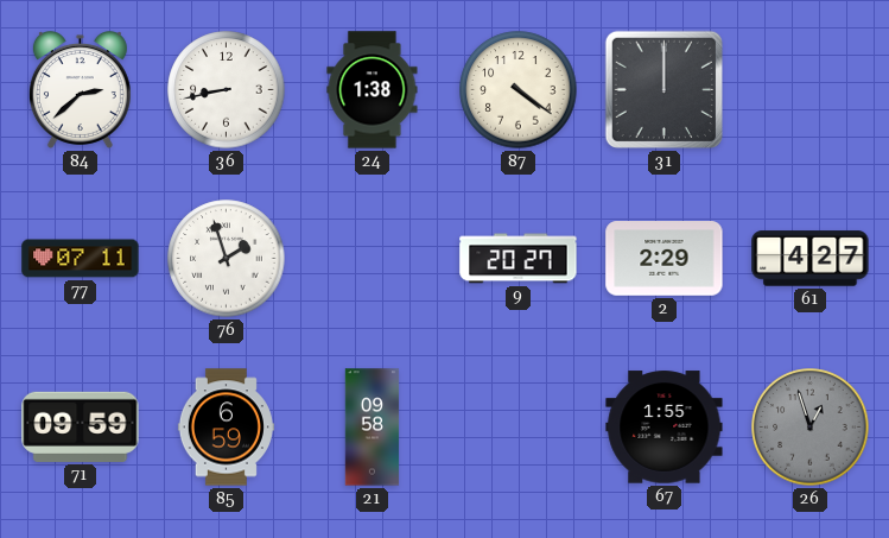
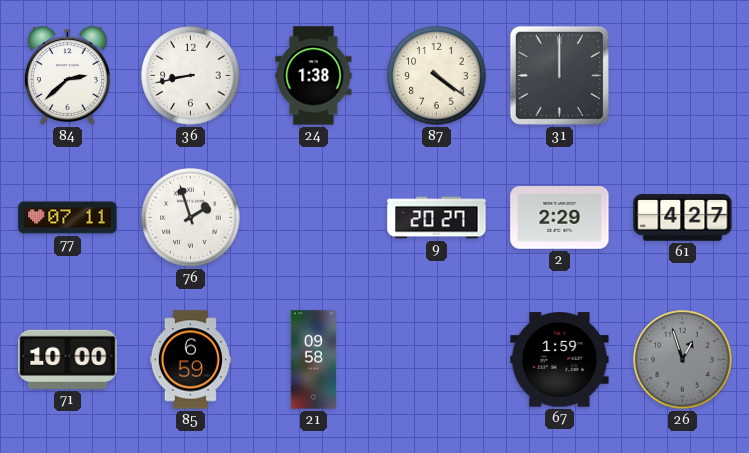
71: 09:59 -> 10:00
67: 1:55 -> 1:59
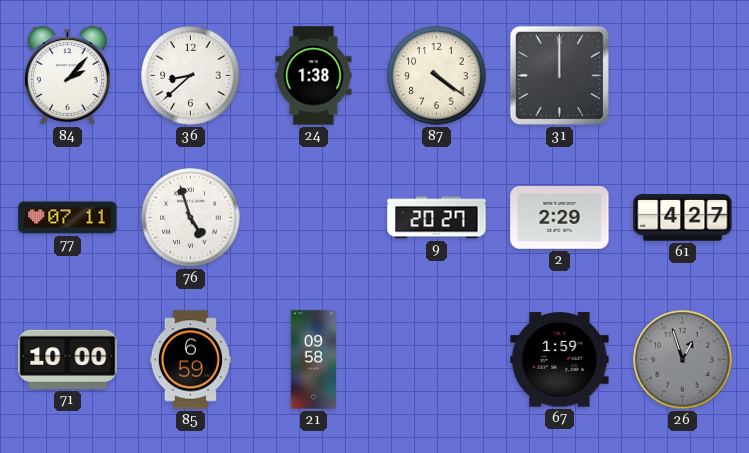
84: 2:38 -> 2:07
36: 8:43 -> 8:38
76: 1:57 -> 4:57
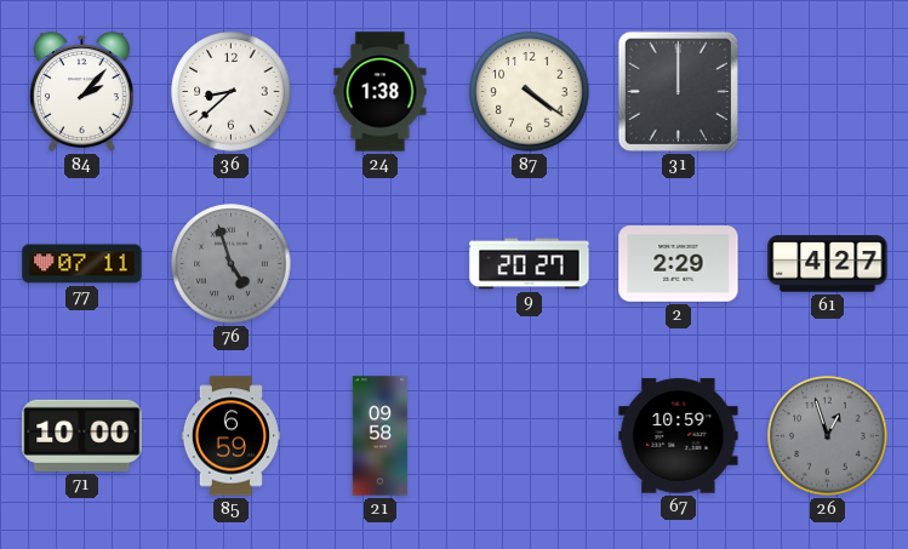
76 dial: white -> grey
67: 1:59 -> 10:59
